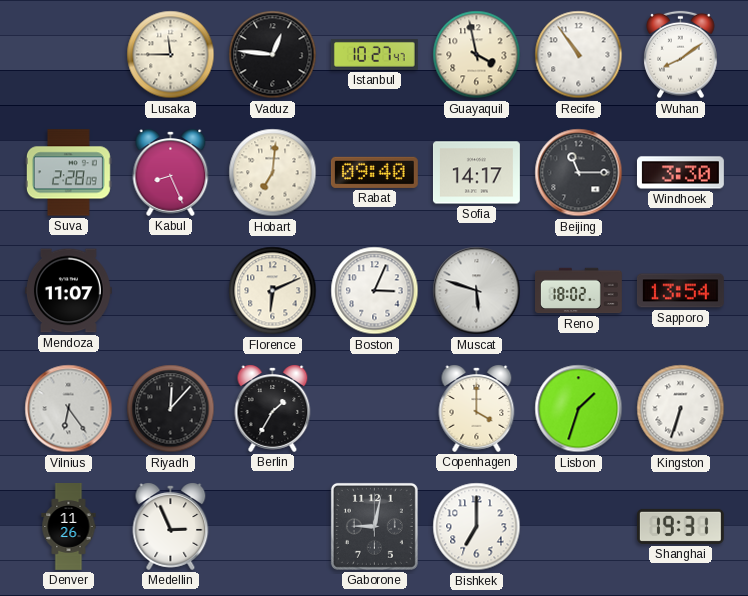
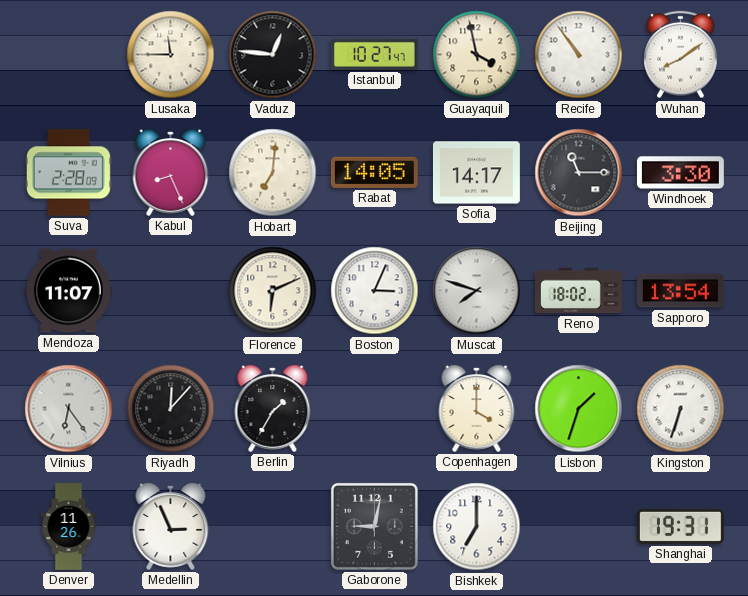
Rabat: 09:40 -> 14:05
Muscat: 5:48 -> 7:48
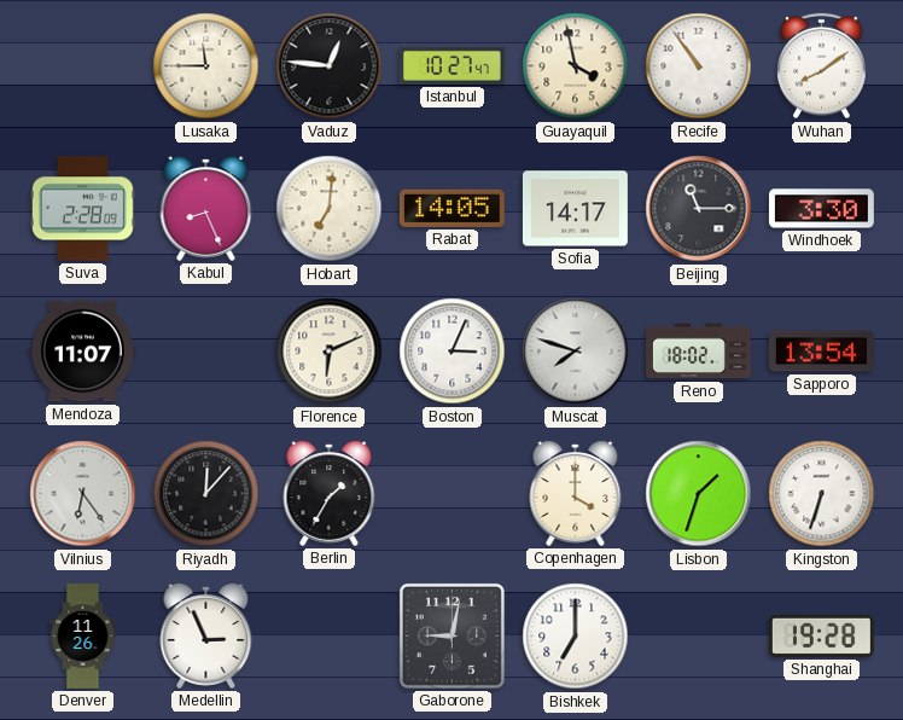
Shanghai: 19:31 -> 19:28
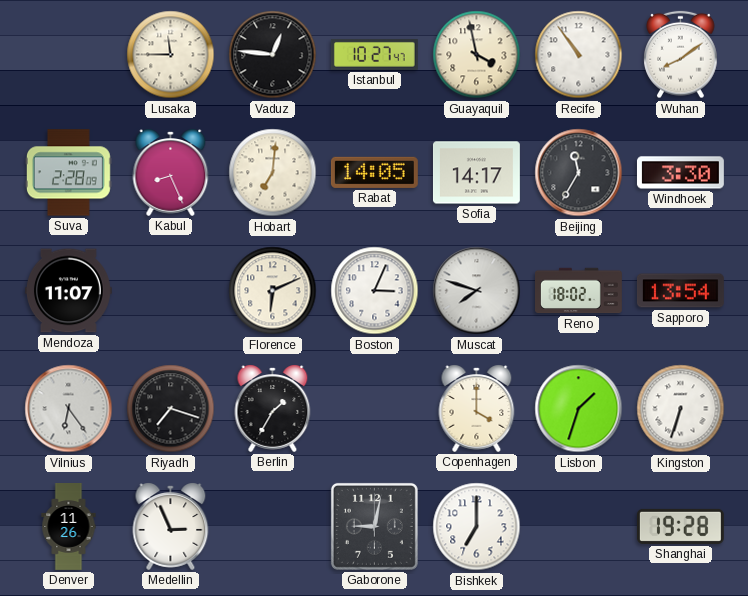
Beijing: 11:15 -> 11:35
Riyadh: 12:07 -> 7:18
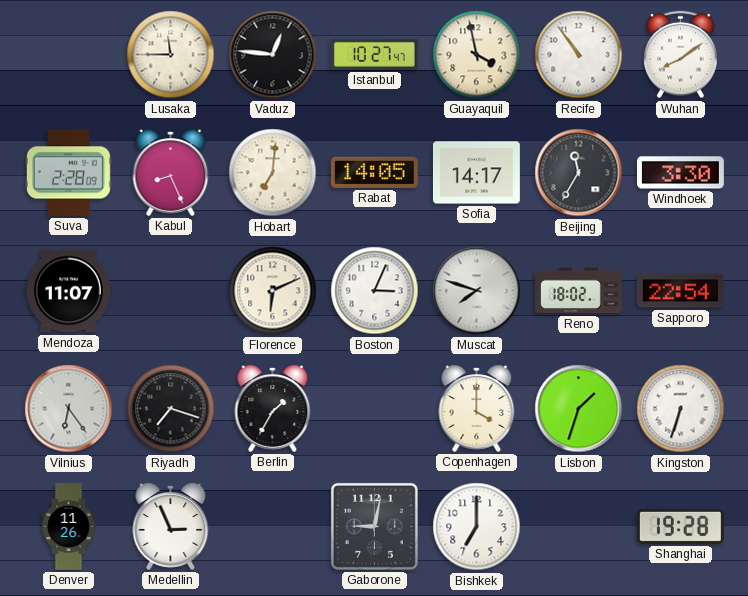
Sapporo: 13:54 -> 22:54
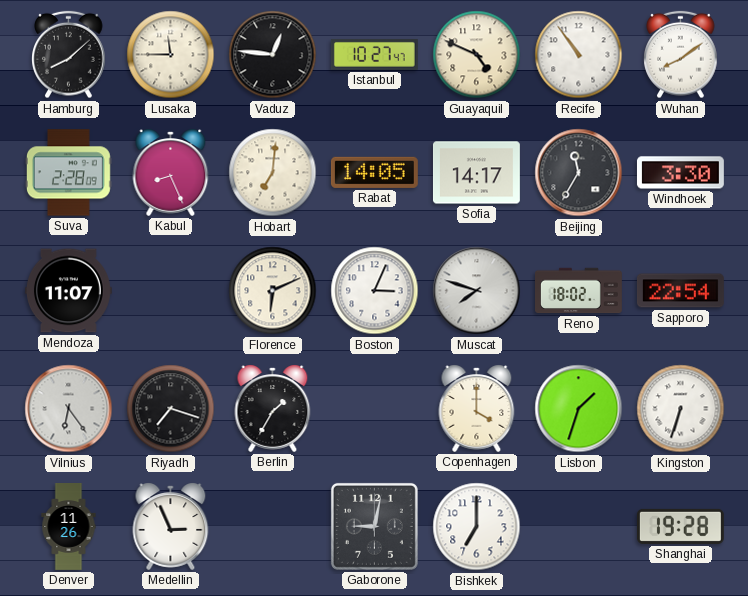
Hamburg: none -> 8:08
Guayaquil: 3:58 -> 4:49
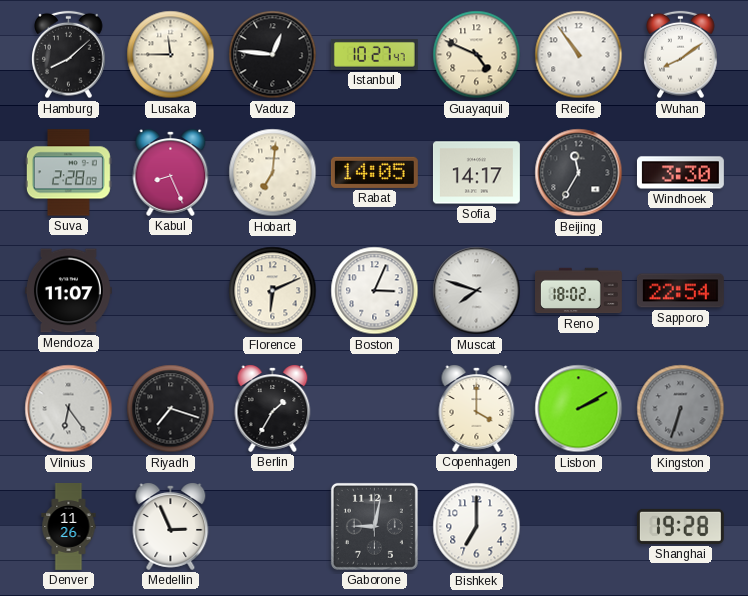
Lisbon: 1:33 -> 2:10
Kingston dial: white -> grey
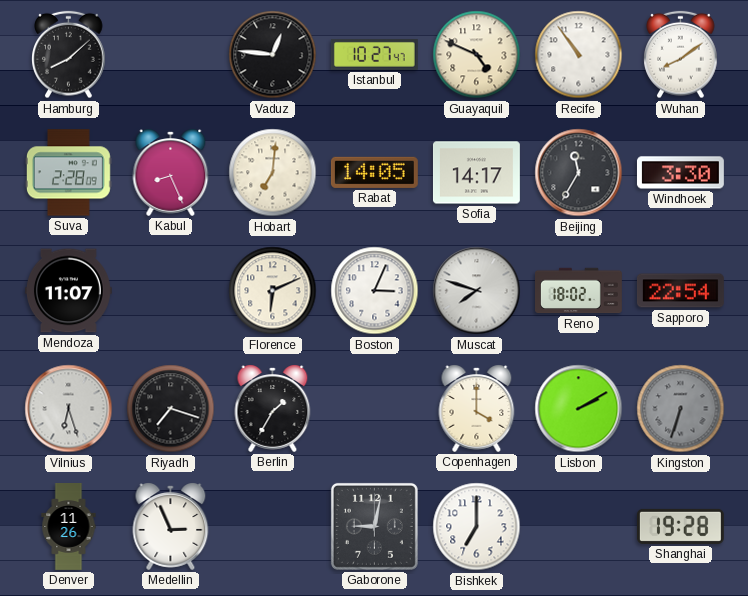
Lusaka: 11:45 -> none
Vilnius: 6:24 -> 6:27
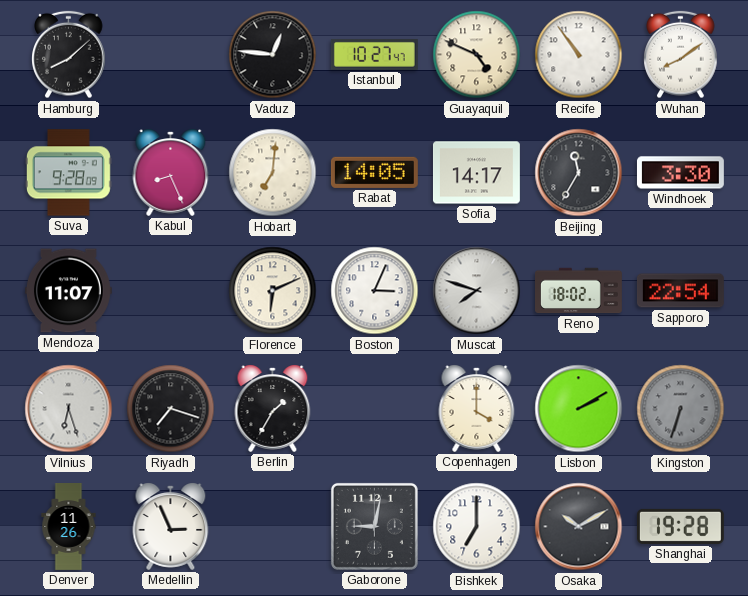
Suva: 2:28 -> 9:28
Osaka: none -> 10:10
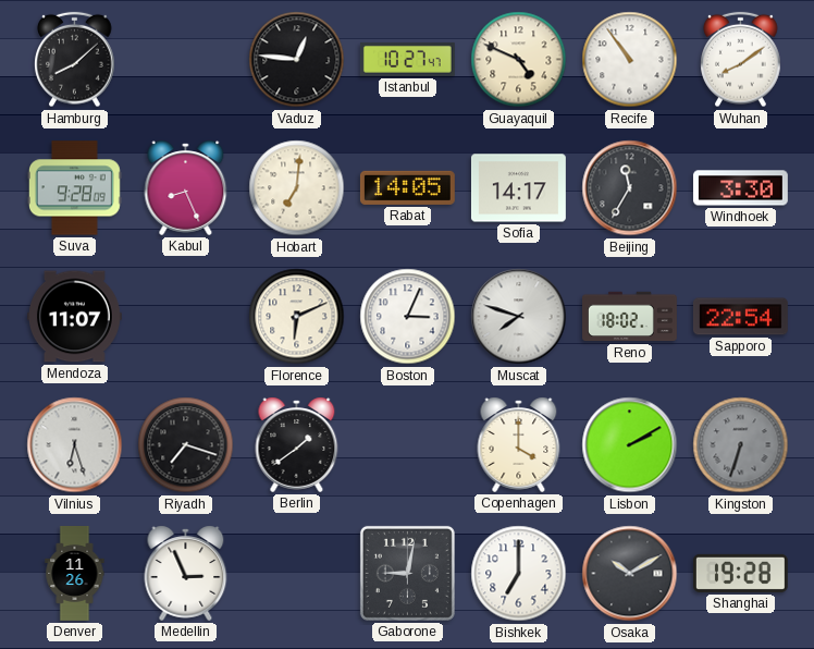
Berlin: 1:35 -> 1:39
